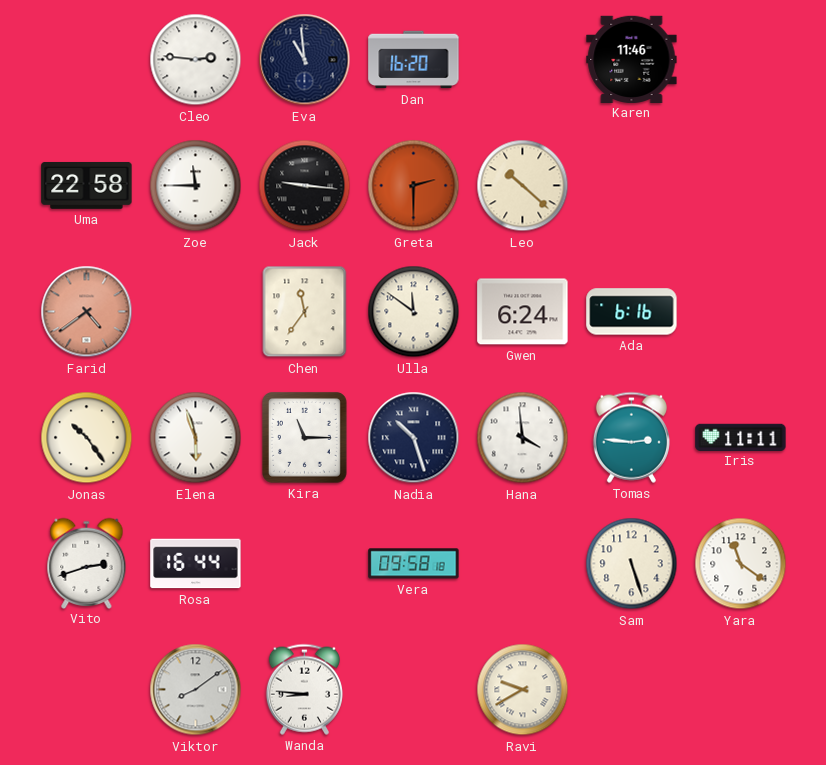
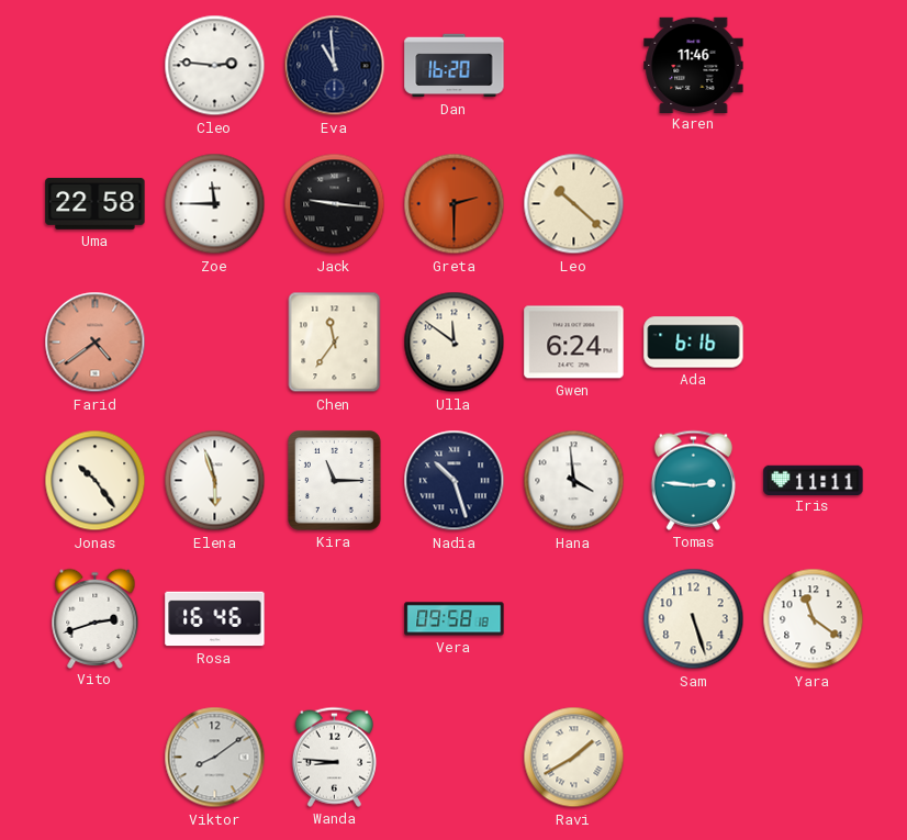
Rosa: 16:44 -> 16:46
Ravi: 9:40 -> 1:40
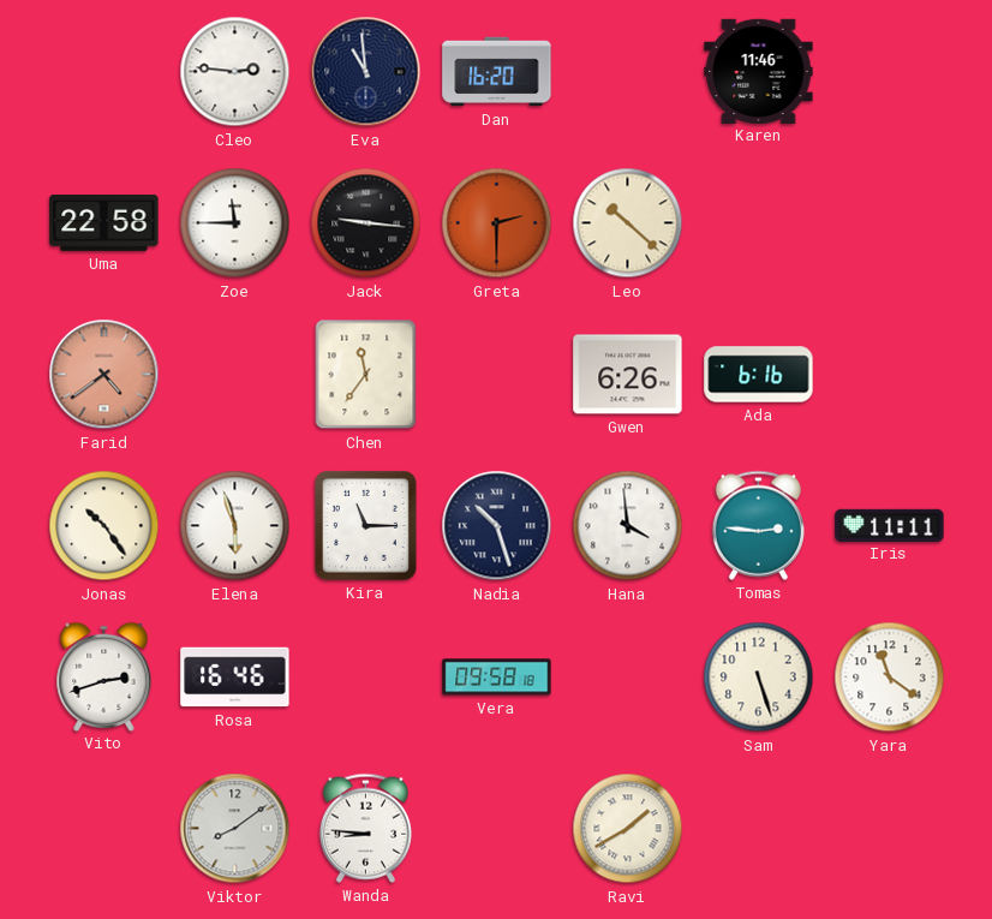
Ulla: 11:51 -> none
Gwen: 6:24 -> 6:26
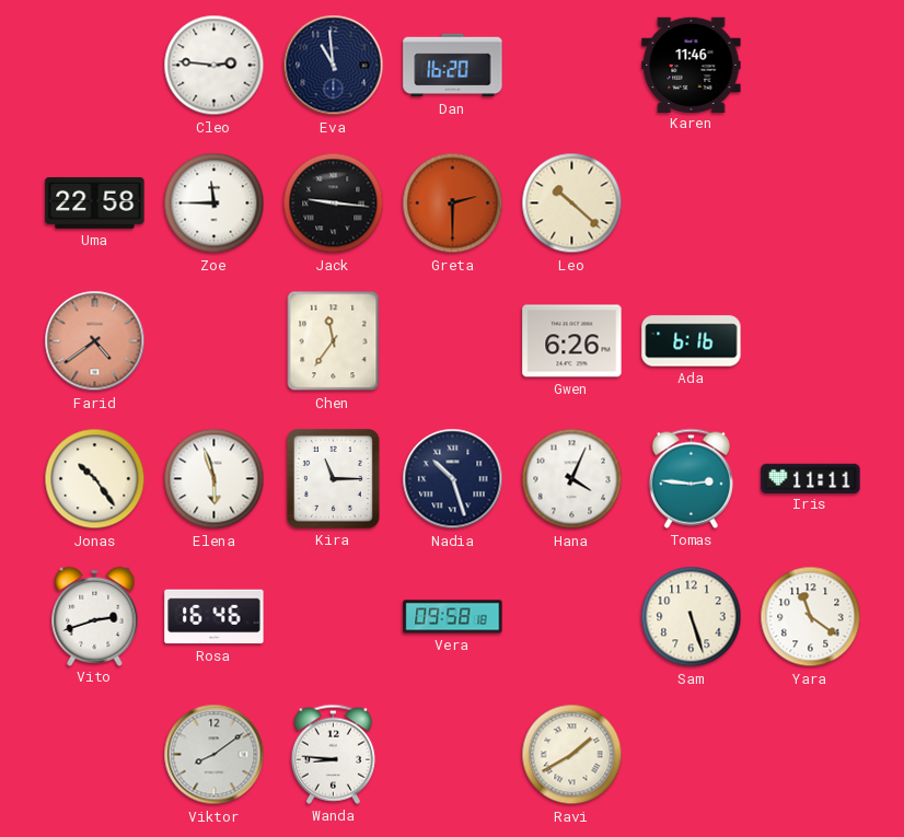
Hana: 3:59 -> 4:04
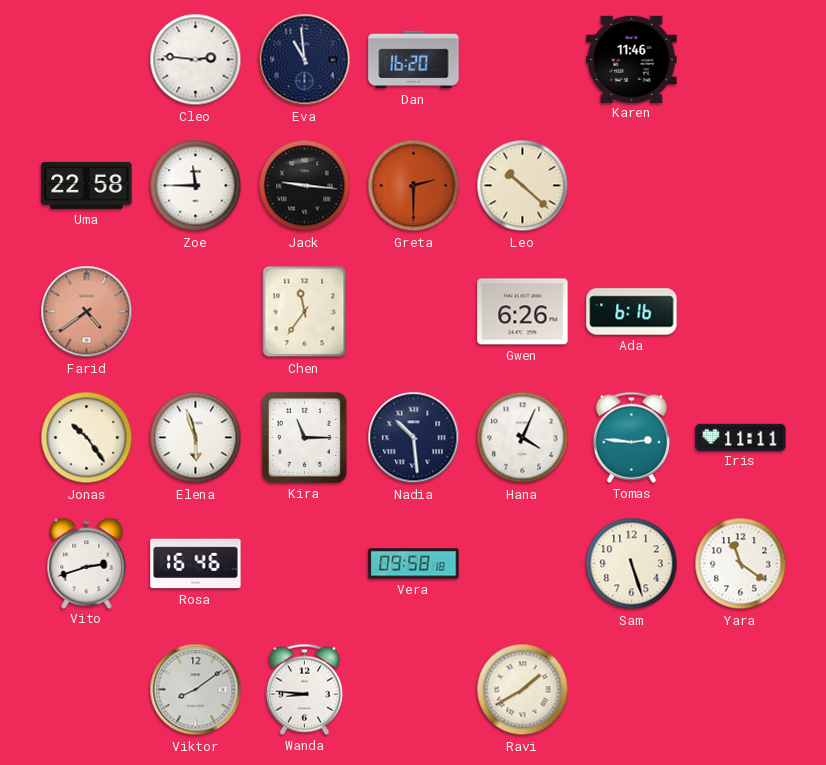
Nadia: 10:27 -> 10:29
